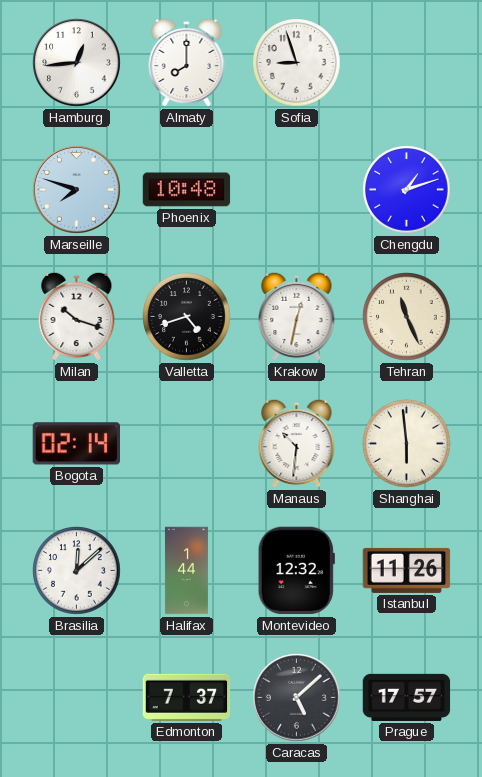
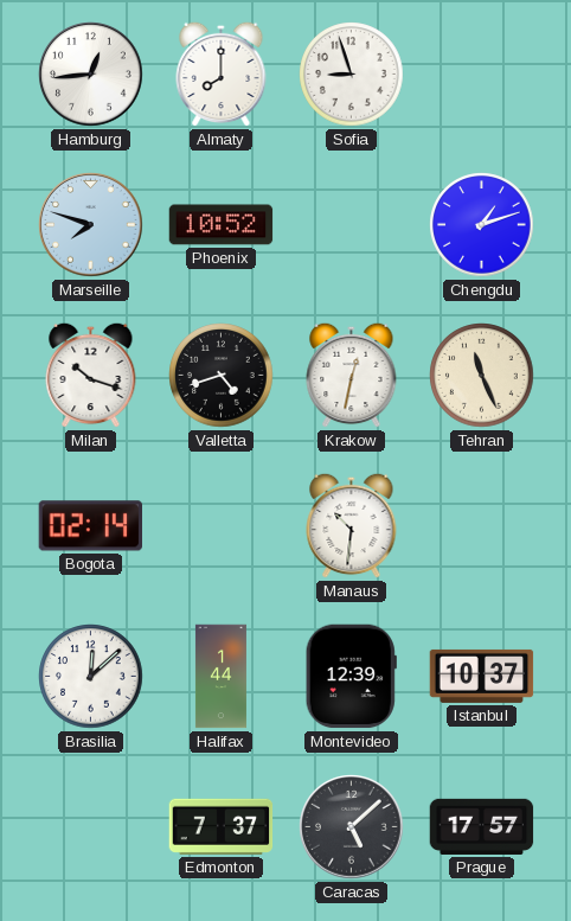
Phoenix: 10:48 -> 10:52
Shanghai: 5:59 -> none
Montevideo: 12:32 -> 12:39
Istanbul: 11:26 -> 10:37
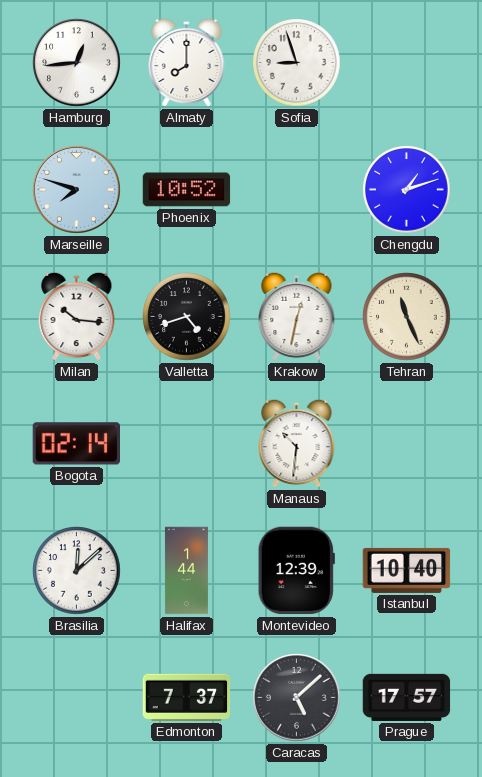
Milan: 10:18 -> 10:16
Istanbul: 10:37 -> 10:40
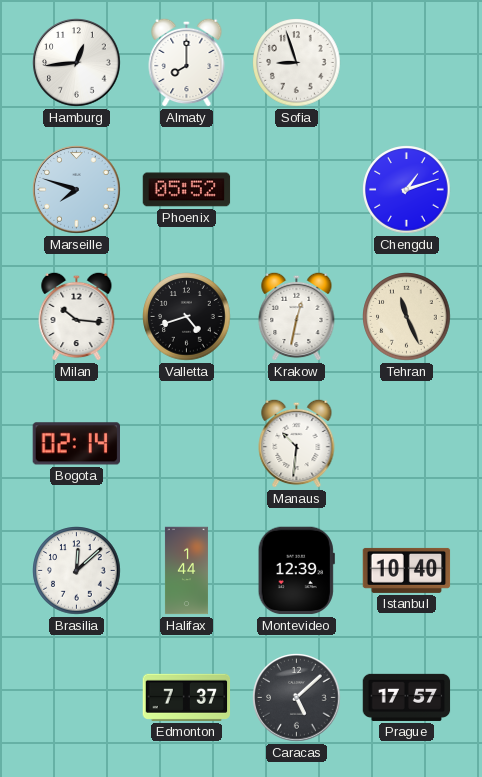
Phoenix: 10:52 -> 05:52
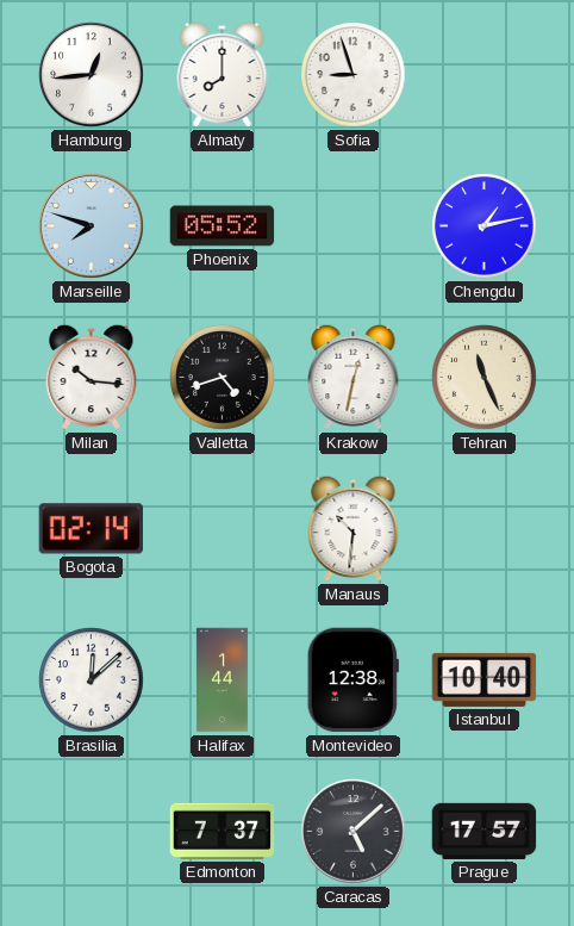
Chengdu: 1:12 -> 1:13
Montevideo: 12:39 -> 12:38
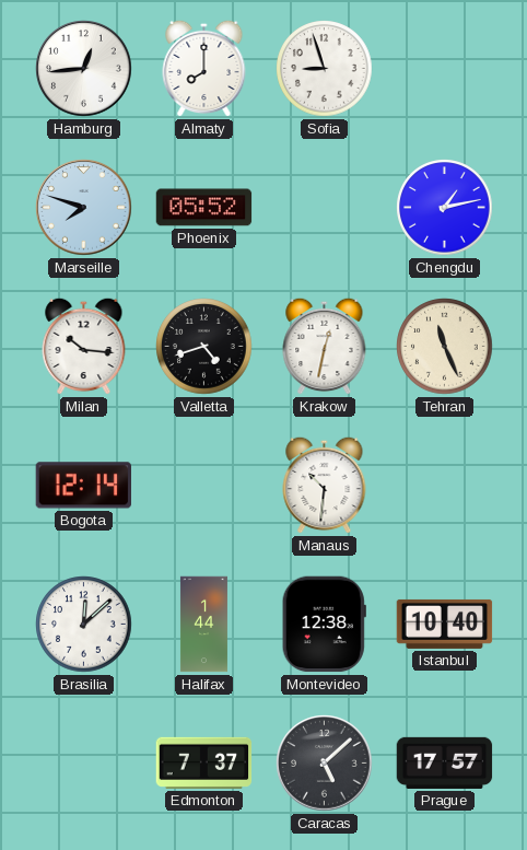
Bogota: 02:14 -> 12:14
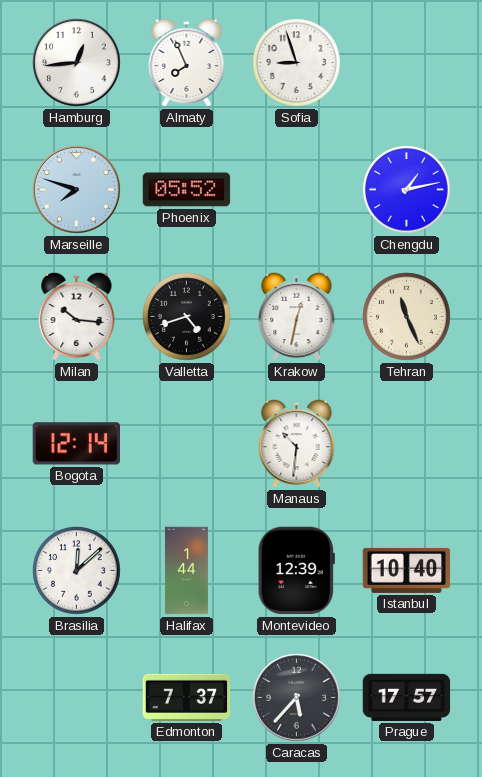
Almaty: 8:00 -> 7:56
Montevideo: 12:38 -> 12:39
Caracas: 5:08 -> 5:37
